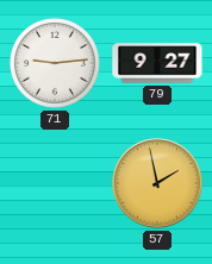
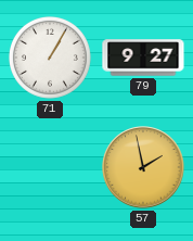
71: 9:14 -> 1:05
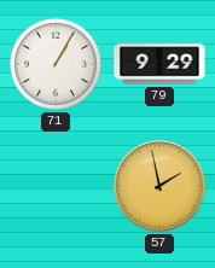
79: 9:27 -> 9:29
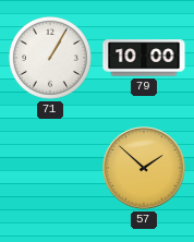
79: 9:29 -> 10:00
57: 1:58 -> 1:52
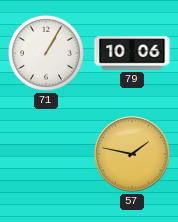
79: 10:00 -> 10:06
57: 1:52 -> 1:47
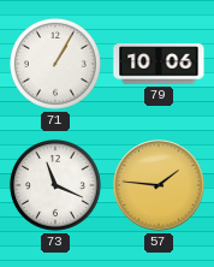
73: none -> 11:19
57: 1:47 -> 1:46
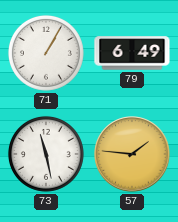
79: 10:06 -> 6:49
73: 11:19 -> 11:28
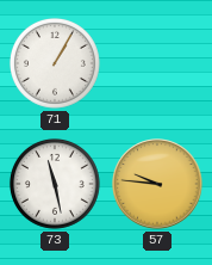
79: 6:49 -> none
57: 1:46 -> 9:46
